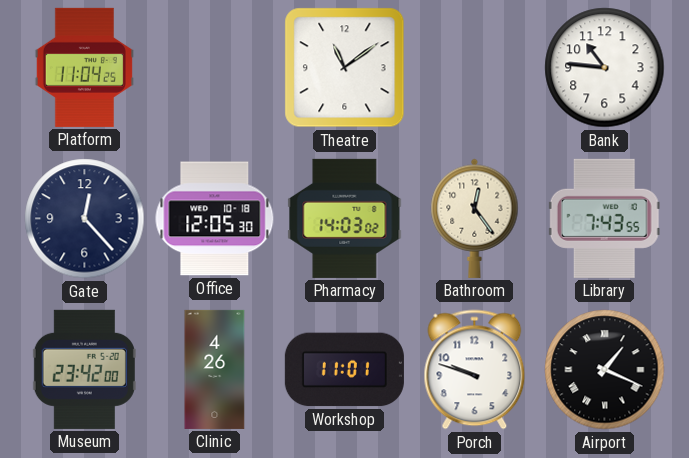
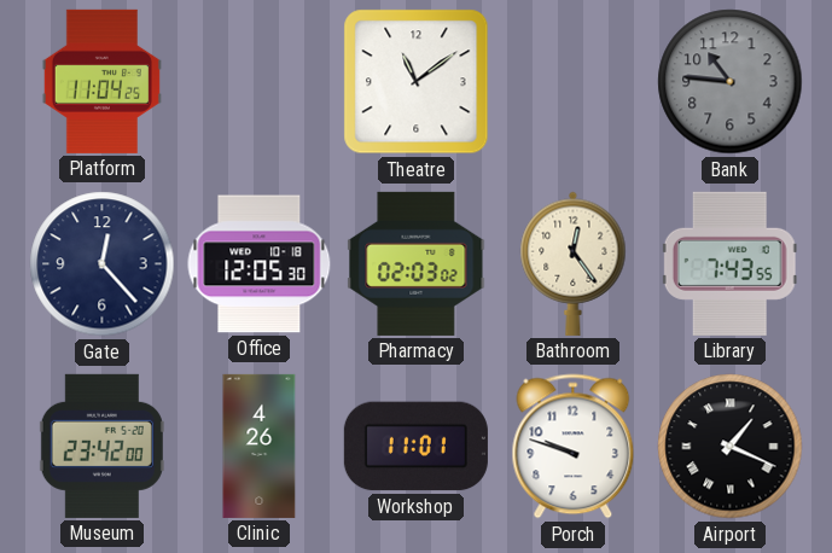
Bank dial: white -> grey
Pharmacy: 14:03 -> 02:03
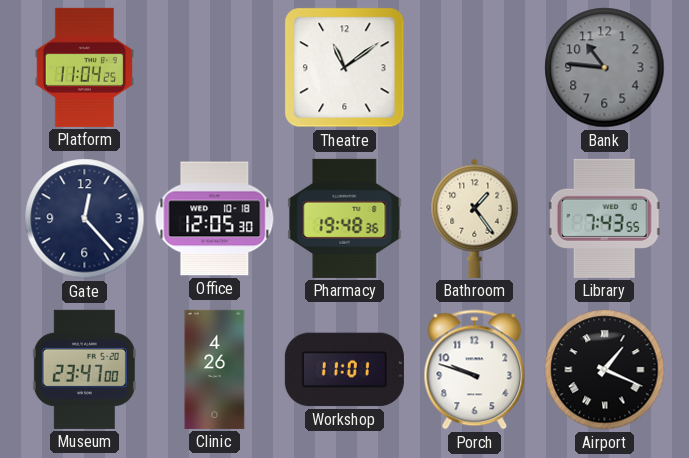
Pharmacy: 02:03 -> 19:48
Bathroom: 12:24 -> 1:24
Museum: 23:42 -> 23:47
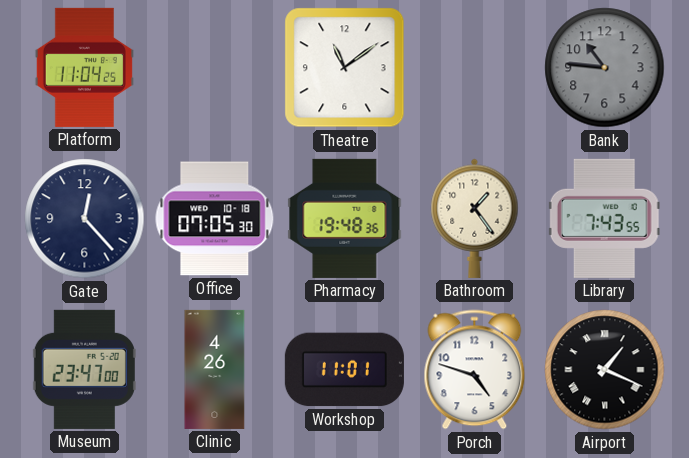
Office: 12:05 -> 07:05
Porch: 9:48 -> 4:48
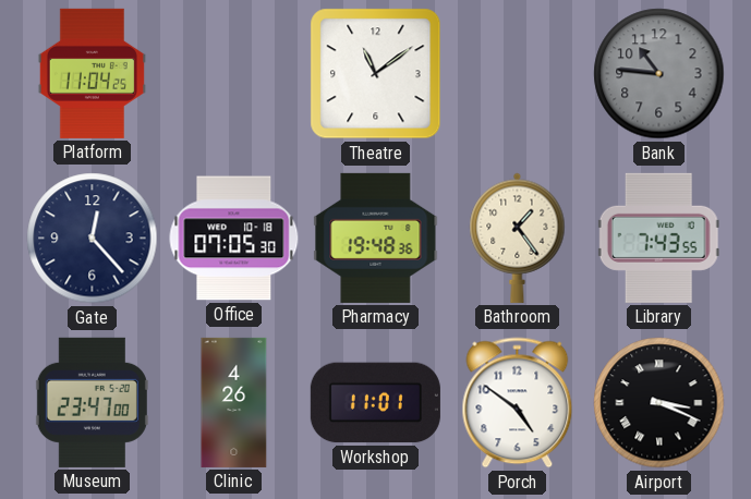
Porch: 4:48 -> 4:51
Airport: 1:19 -> 3:19
